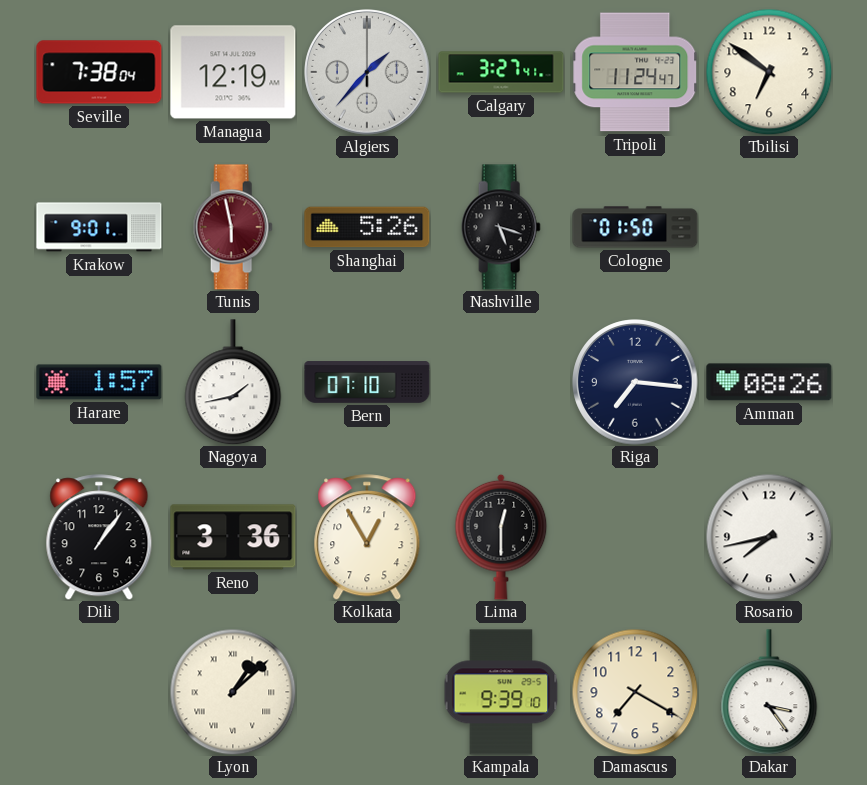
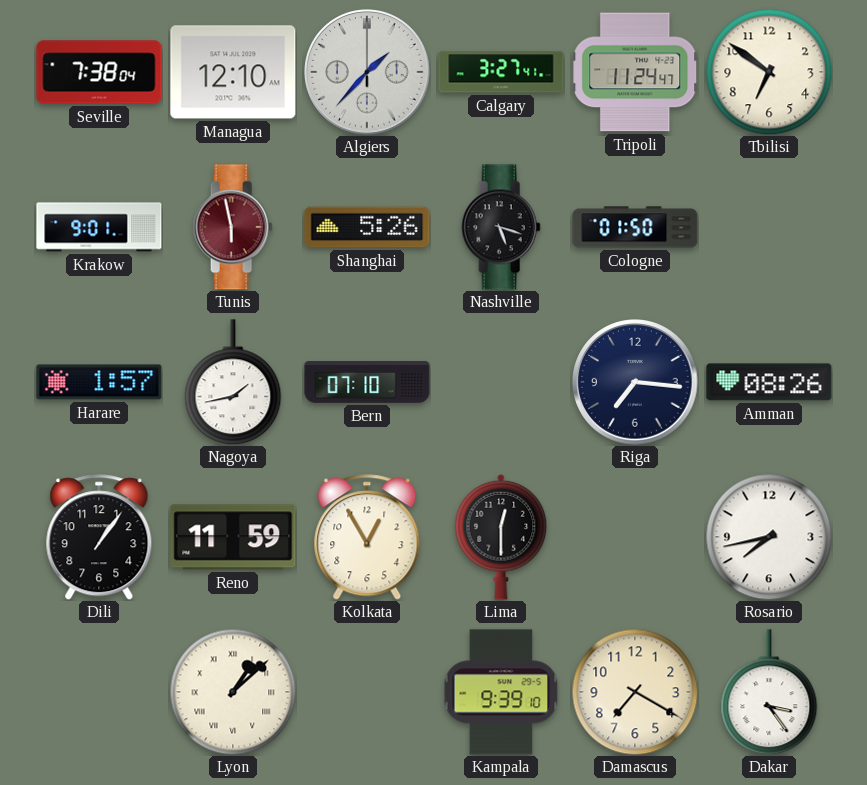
Managua: 12:19 -> 12:10
Reno: 3:36 -> 11:59
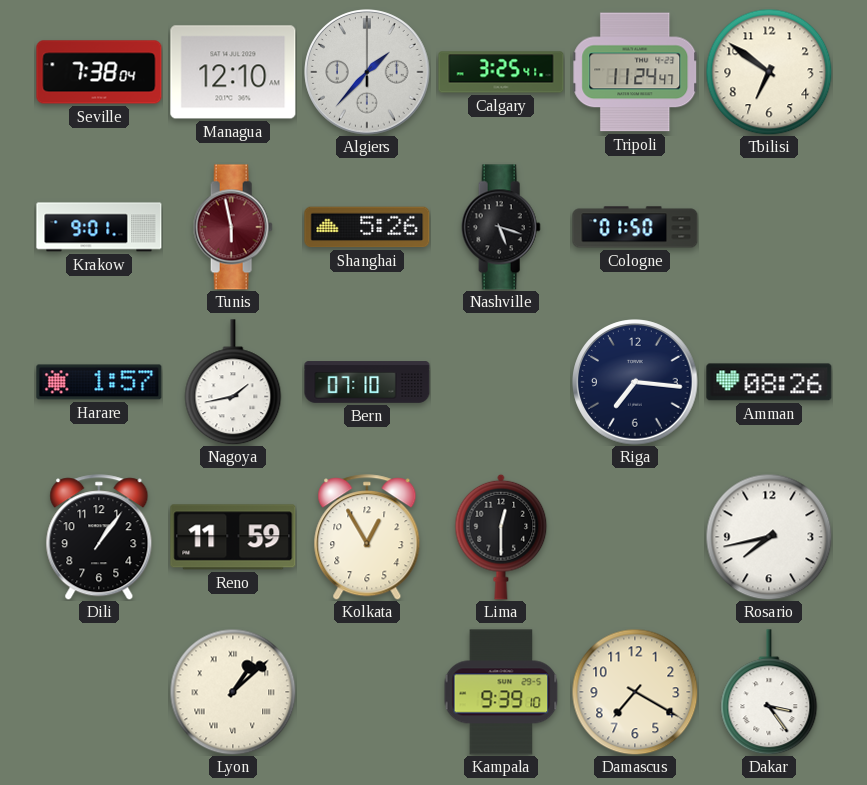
Calgary: 3:27 -> 3:25
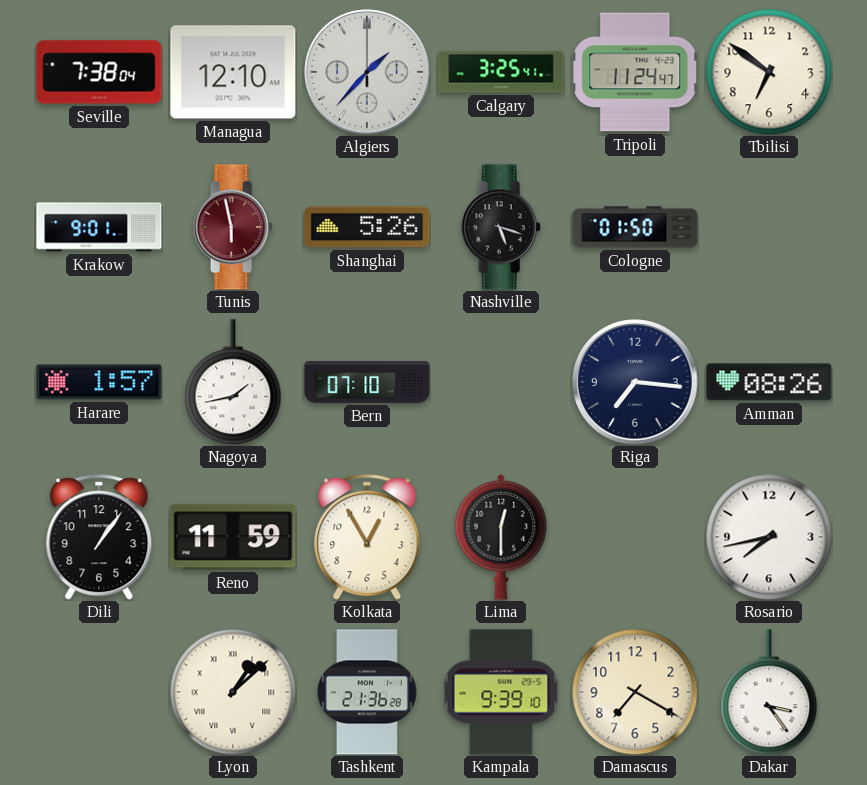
Tashkent: none -> 21:36
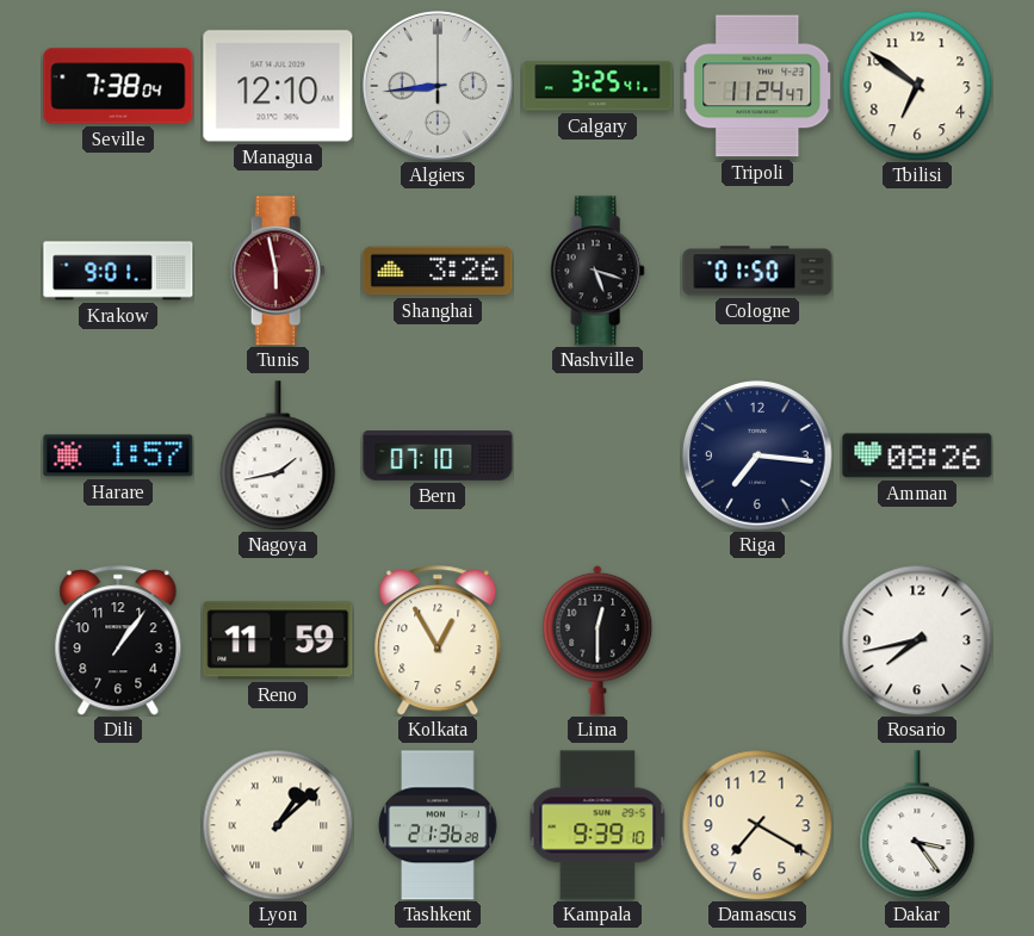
Algiers: 1:37 -> 8:44
Shanghai: 5:26 -> 3:26
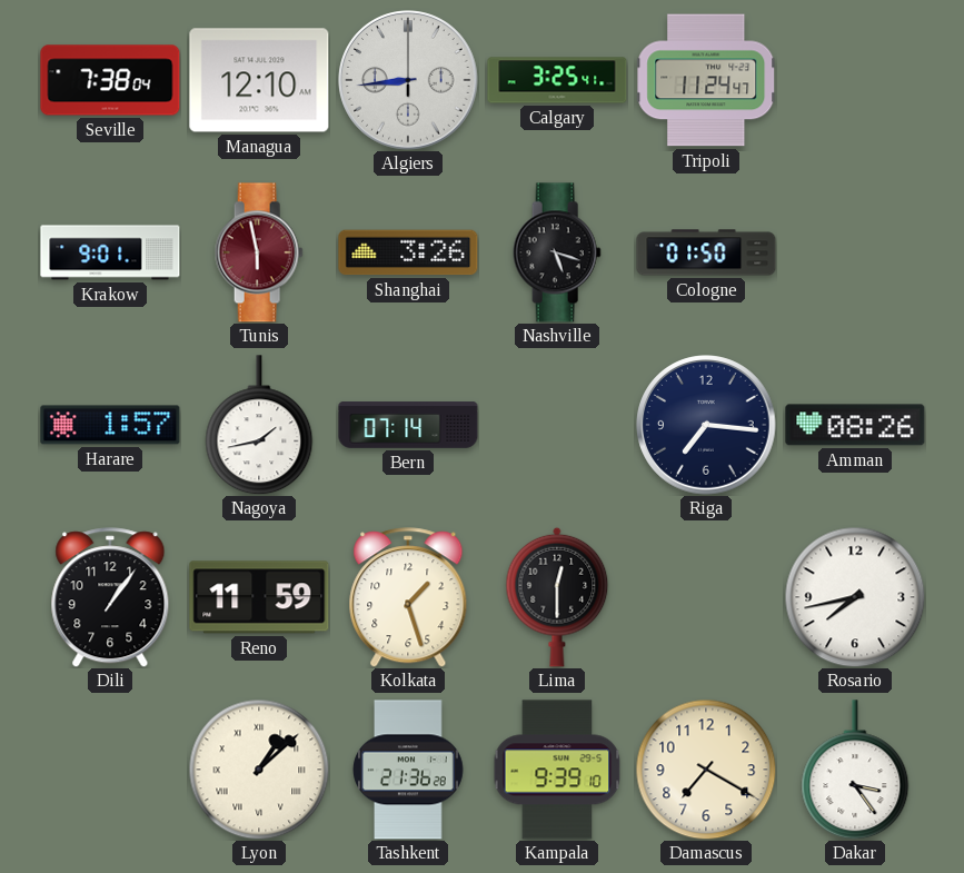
Tbilisi: 6:51 -> none
Bern: 07:10 -> 07:14
Kolkata: 12:55 -> 1:27
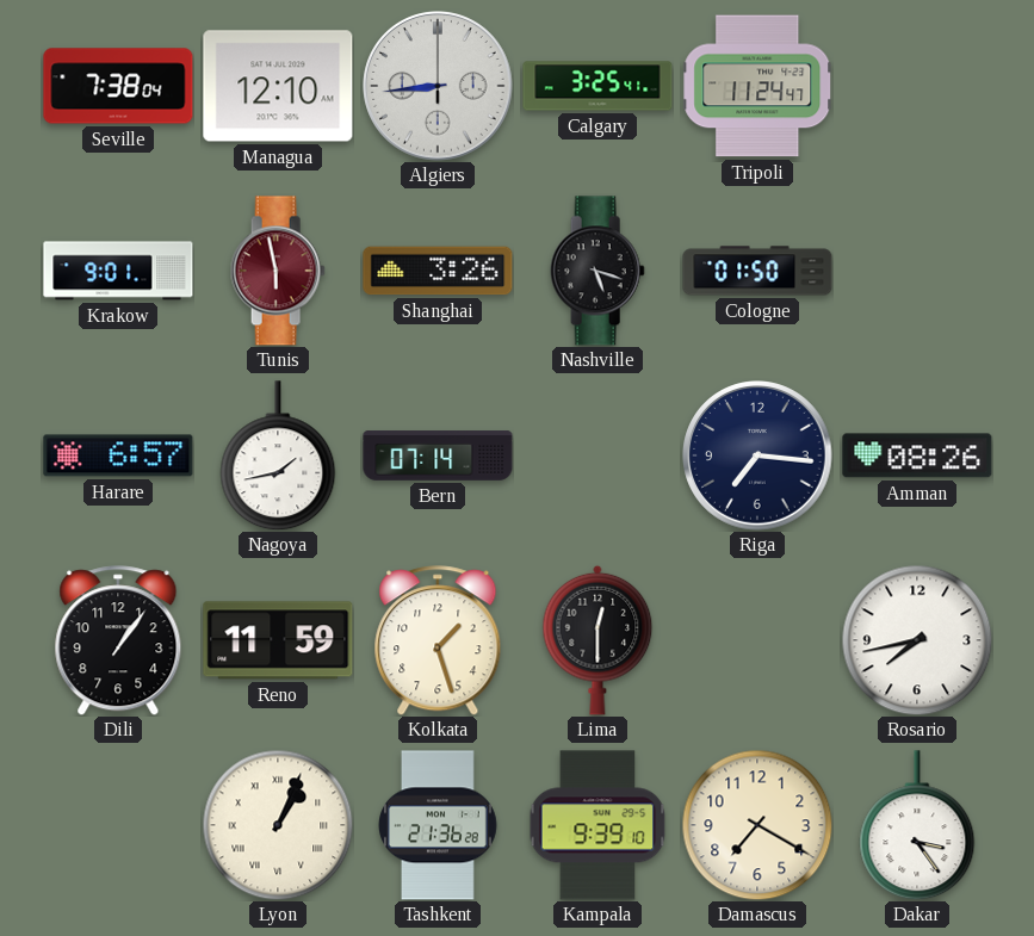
Harare: 1:57 -> 6:57
Lyon: 1:08 -> 1:04
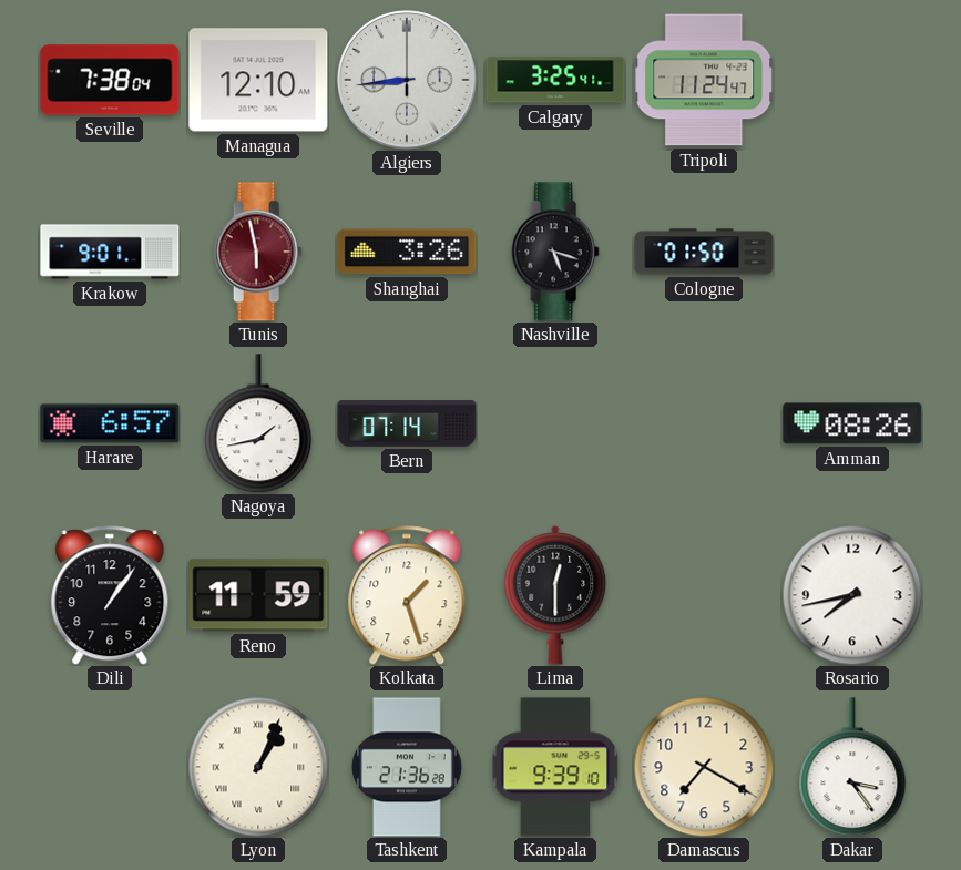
Riga: 7:16 -> none
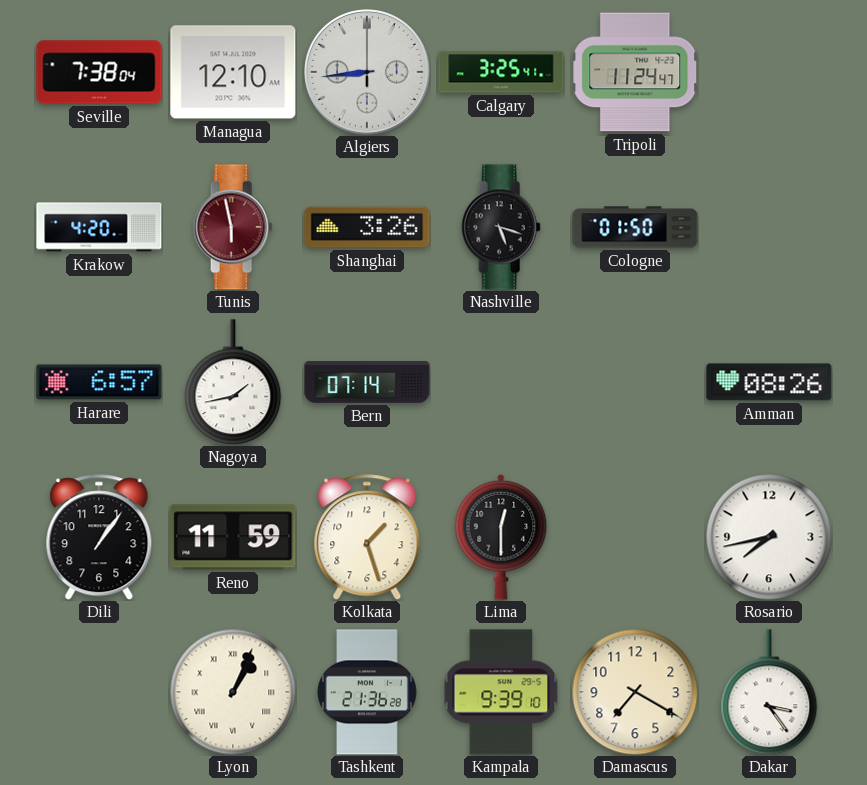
Krakow: 9:01 -> 4:20
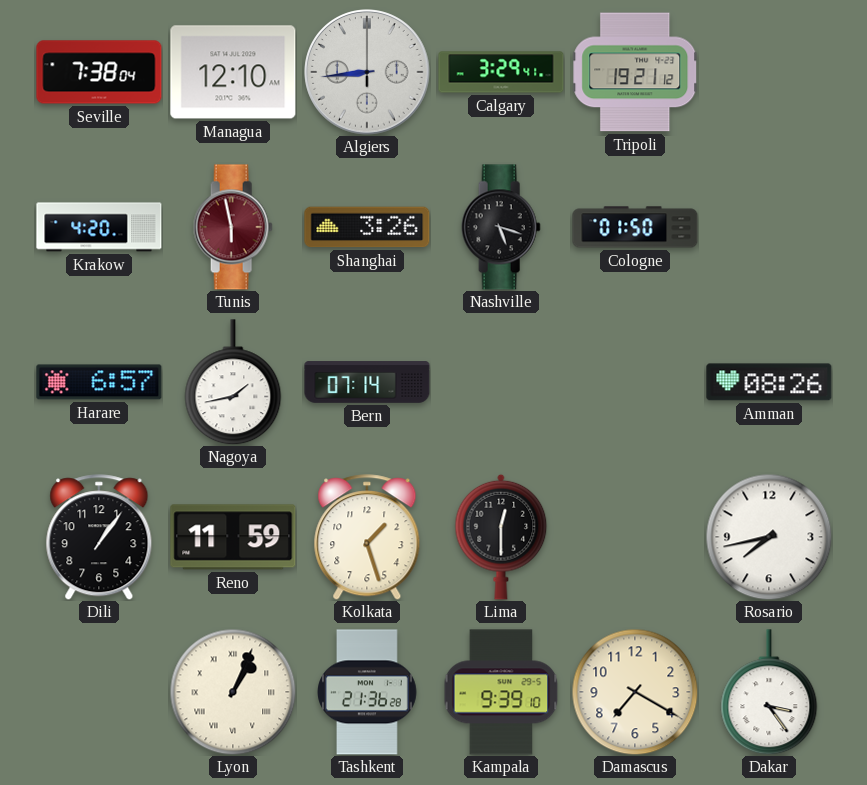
Calgary: 3:25 -> 3:29
Tripoli: 11:24 -> 19:21
